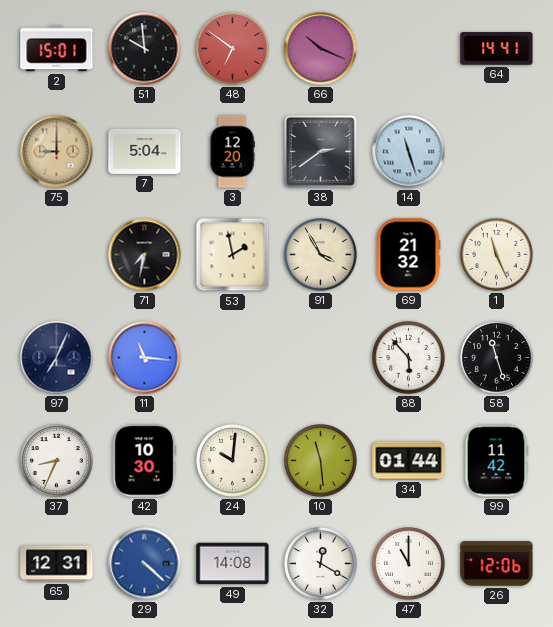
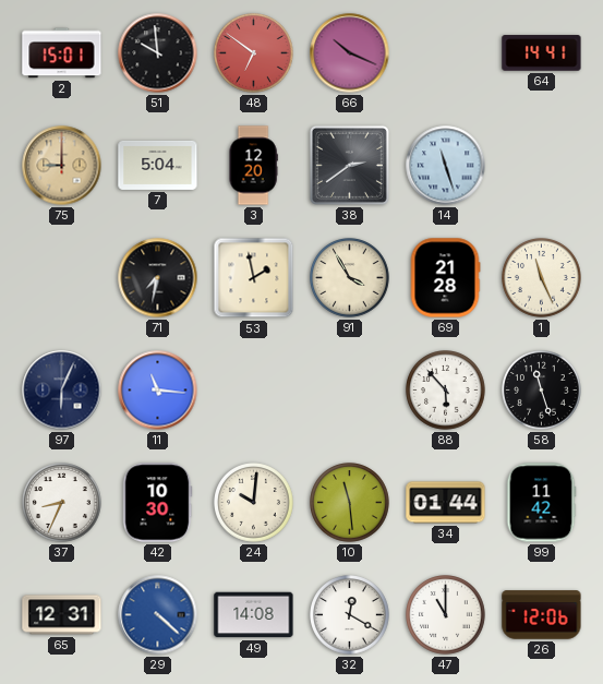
69: 21:32 -> 21:28
97: 7:04 -> 6:04
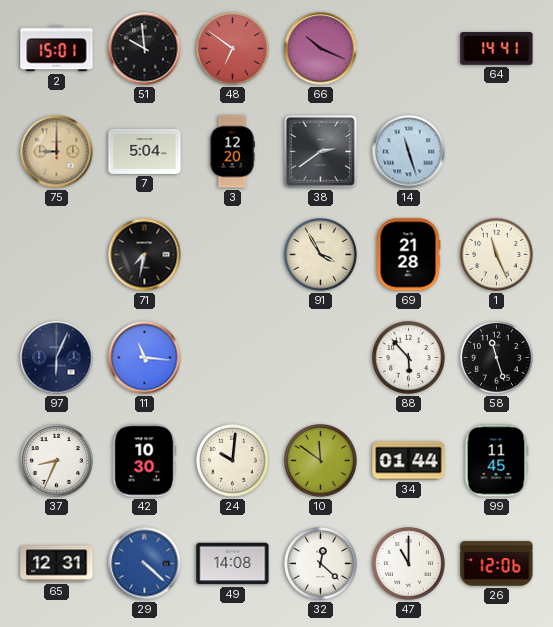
53: 1:58 -> none
10: 11:29 -> 11:51
99: 11:42 -> 11:45
32: 12:20 -> 12:22
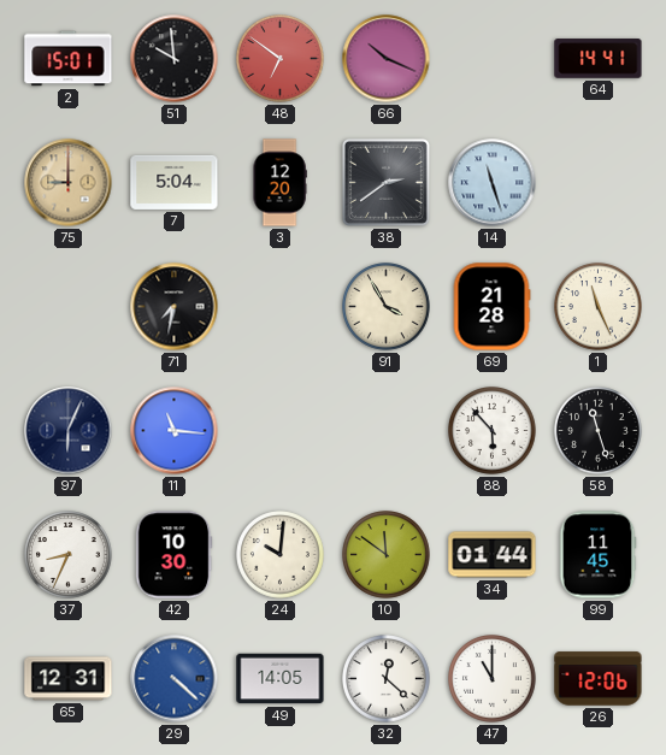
49: 14:08 -> 14:05
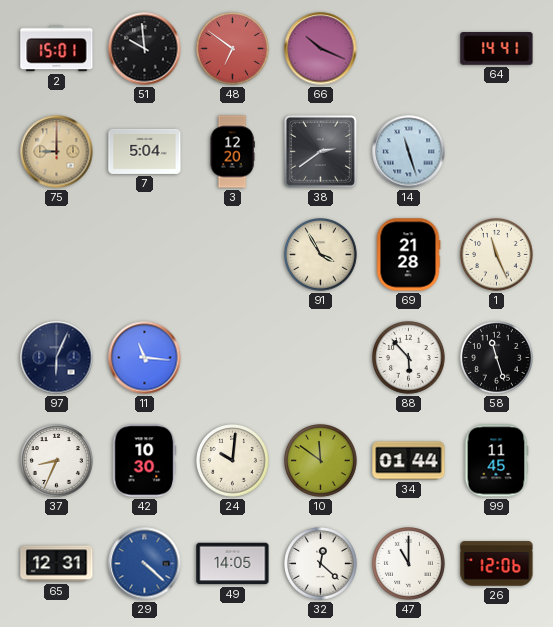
71: 7:32 -> none
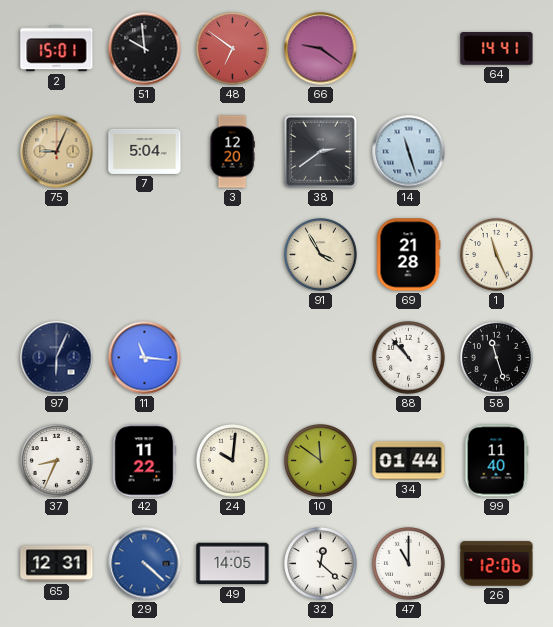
66: 10:19 -> 9:21
75: 9:00 -> 9:04
88: 5:53 -> 10:53
42: 10:30 -> 11:22
99: 11:45 -> 11:40
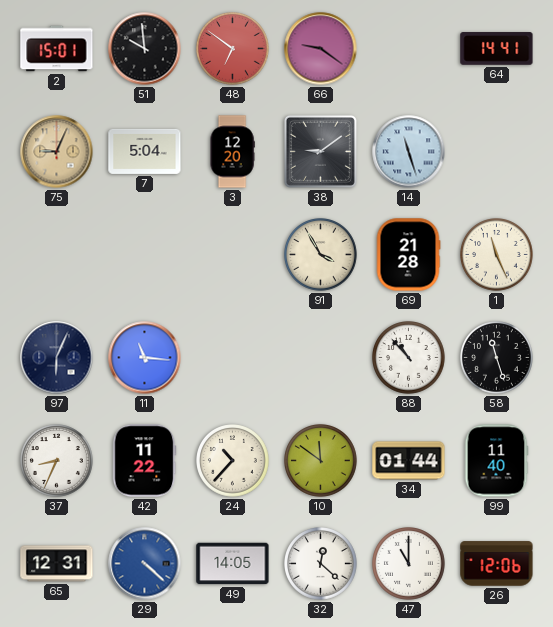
38: 2:39 -> 9:09
24: 10:01 -> 10:37
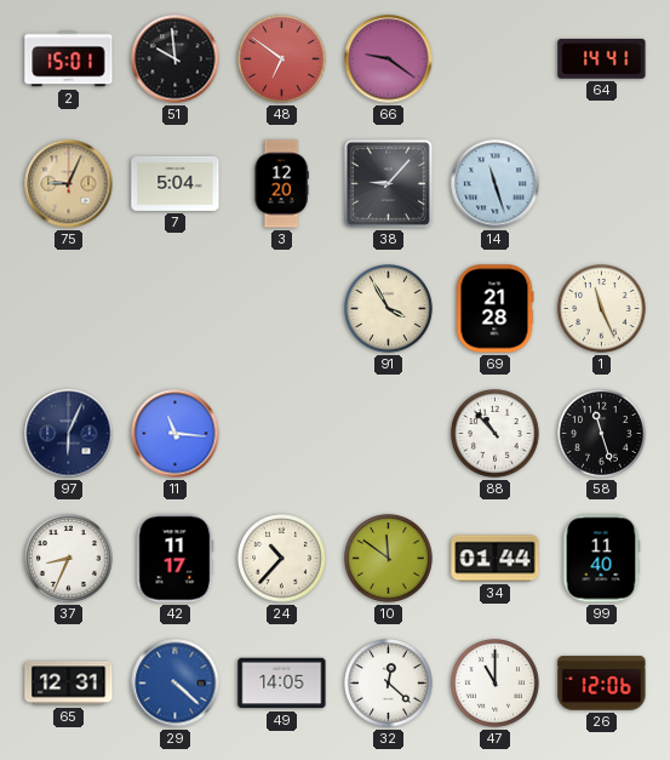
38: 9:09 -> 9:07
42: 11:22 -> 11:17
